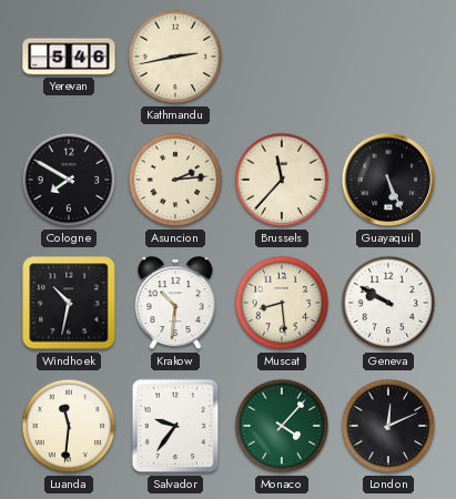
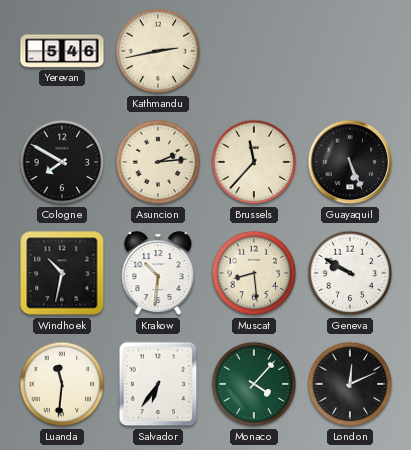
Salvador: 9:36 -> 6:36
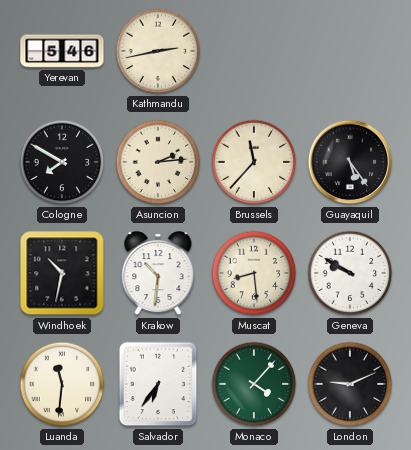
Guayaquil: 5:26 -> 5:24
London: 12:11 -> 9:11
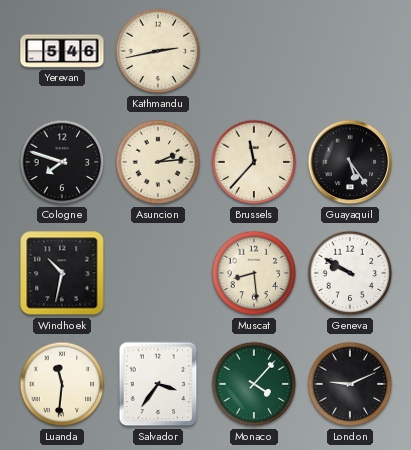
Cologne: 7:50 -> 7:48
Krakow: 10:31 -> none
Salvador: 6:36 -> 3:36
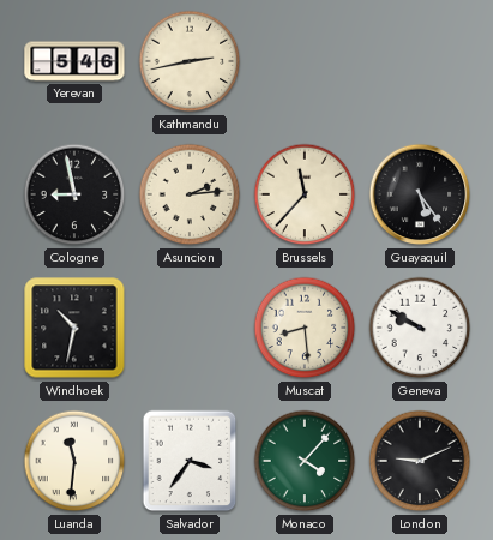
Cologne: 7:48 -> 8:58
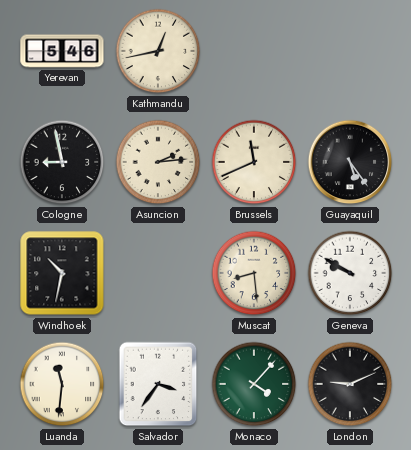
Kathmandu: 2:43 -> 12:43
Brussels: 11:37 -> 11:41
